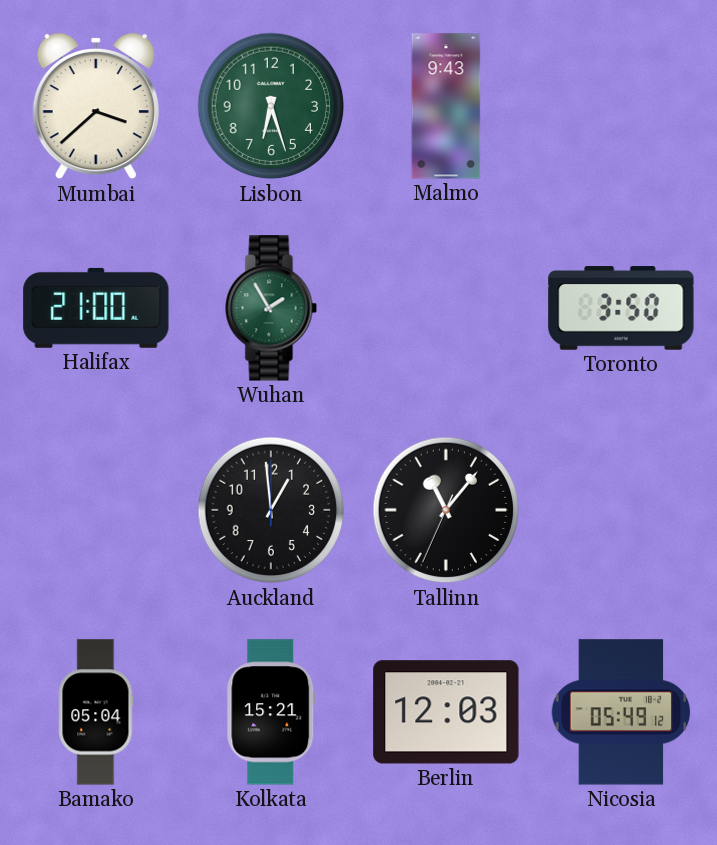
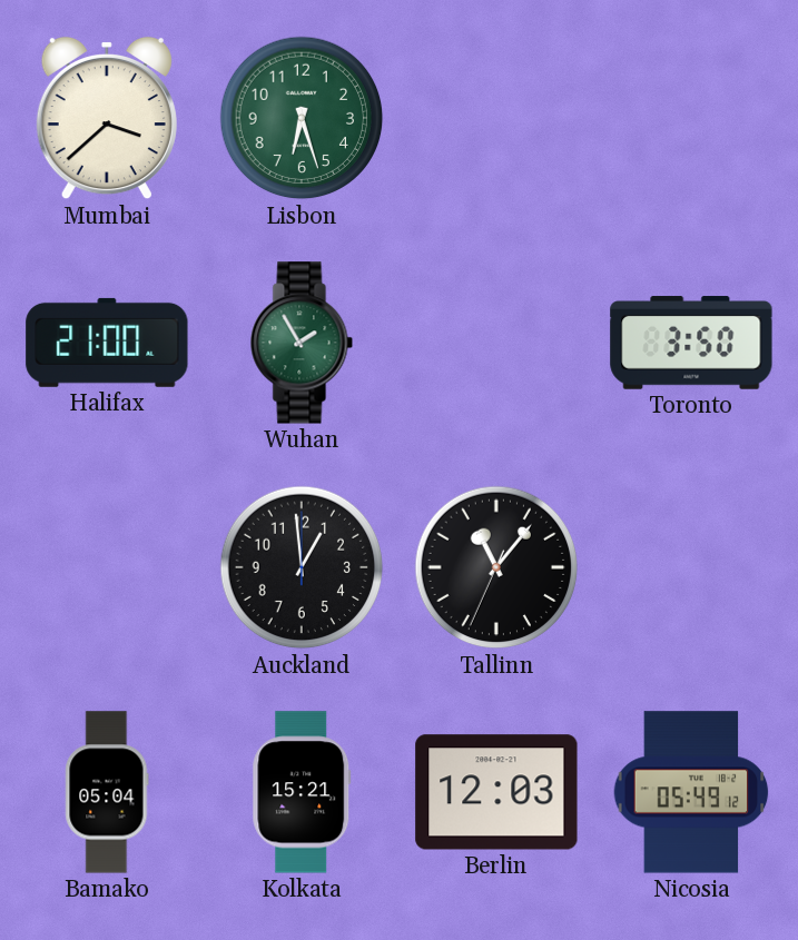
Malmo: 9:43 -> none
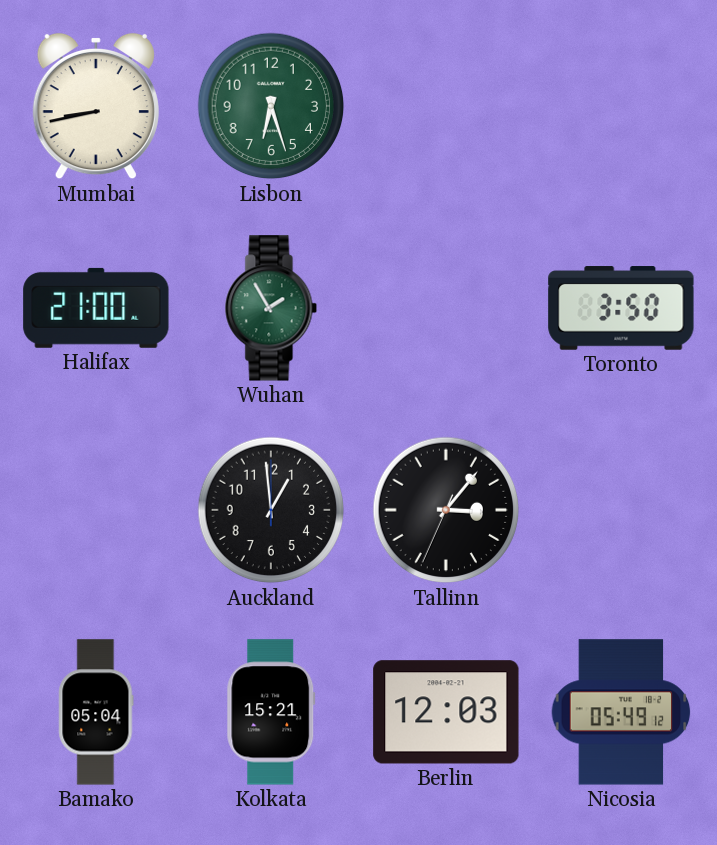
Mumbai: 3:38 -> 8:43
Tallinn: 11:06 -> 3:06
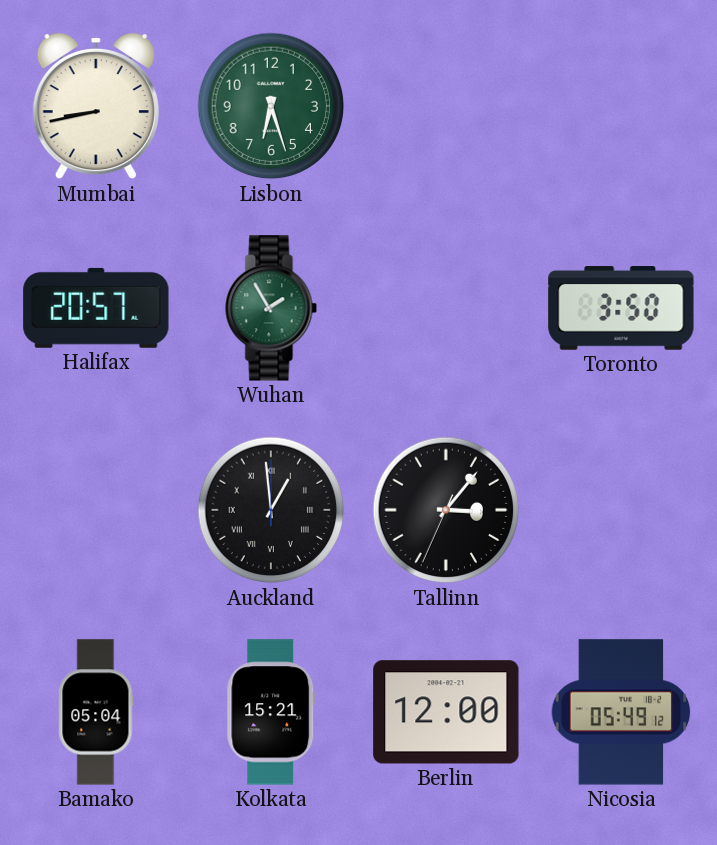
Halifax: 21:00 -> 20:57
Auckland numerals: Arabic -> Roman
Berlin: 12:03 -> 12:00
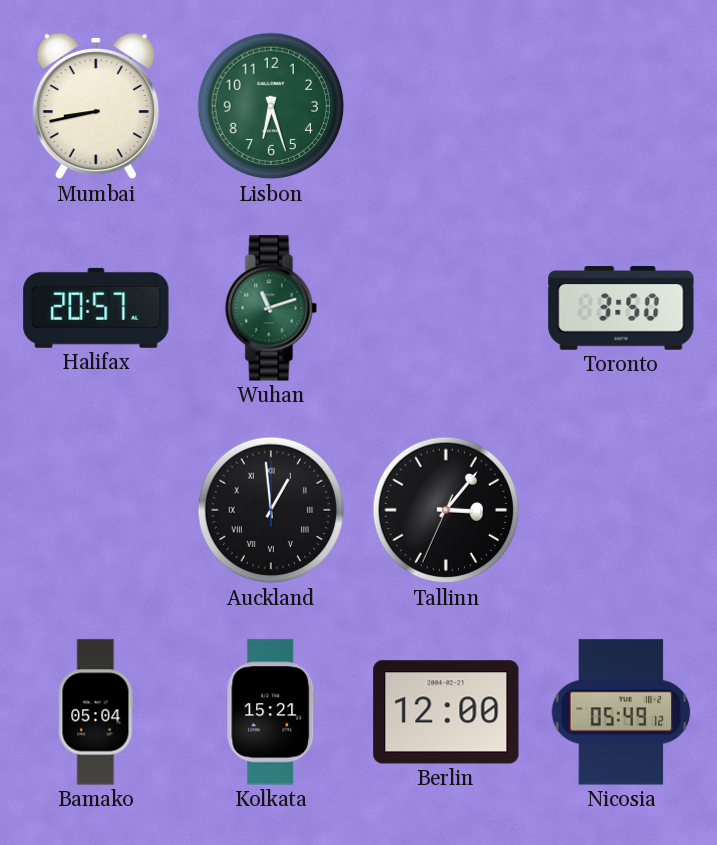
Wuhan: 1:55 -> 11:12
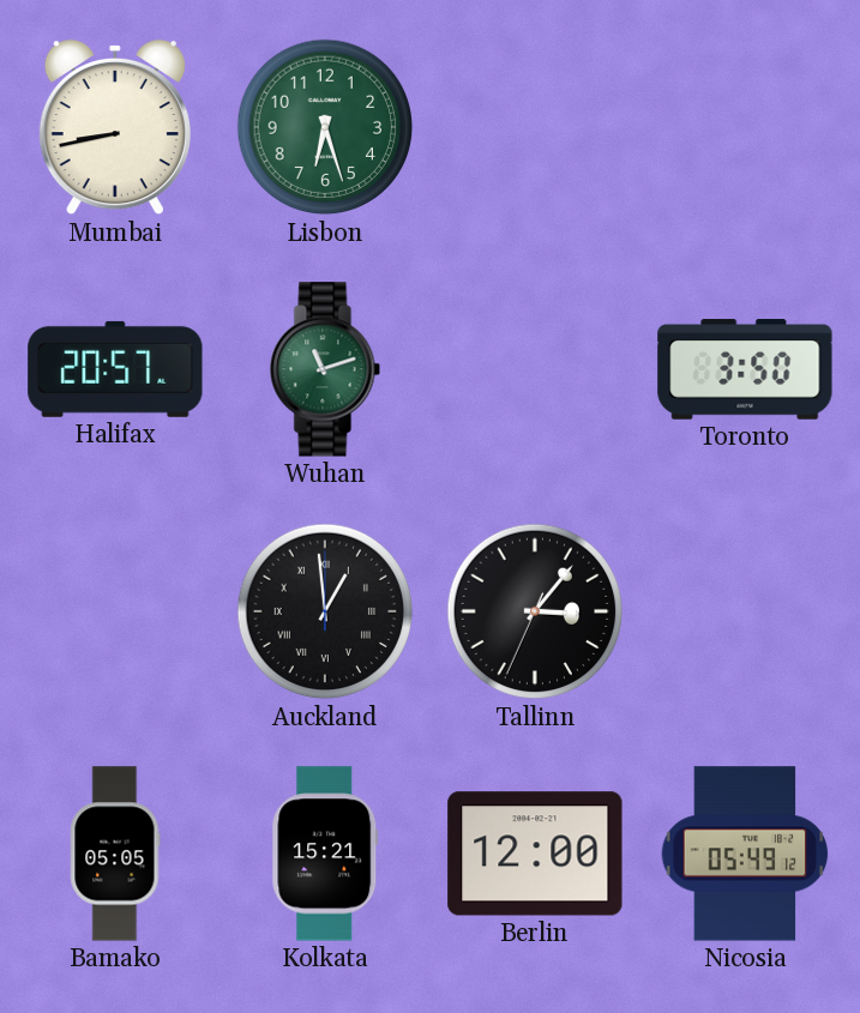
Bamako: 05:04 -> 05:05
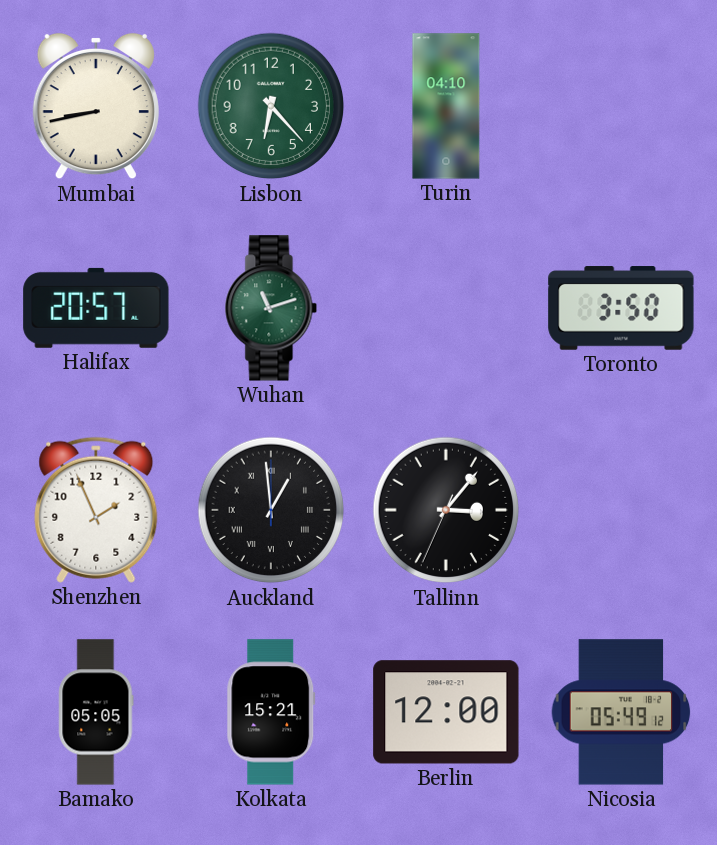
Lisbon: 6:27 -> 6:23
Turin: none -> 04:10
Shenzhen: none -> 1:56
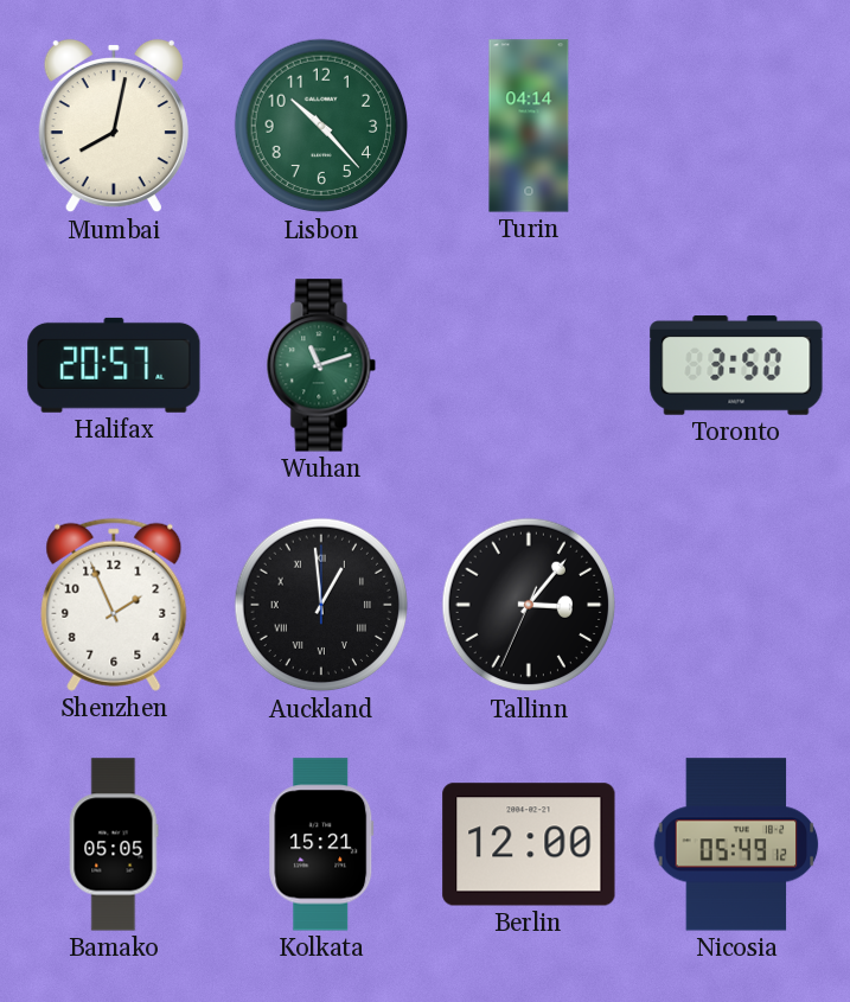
Mumbai: 8:43 -> 8:02
Lisbon: 6:23 -> 10:23
Turin: 04:10 -> 04:14
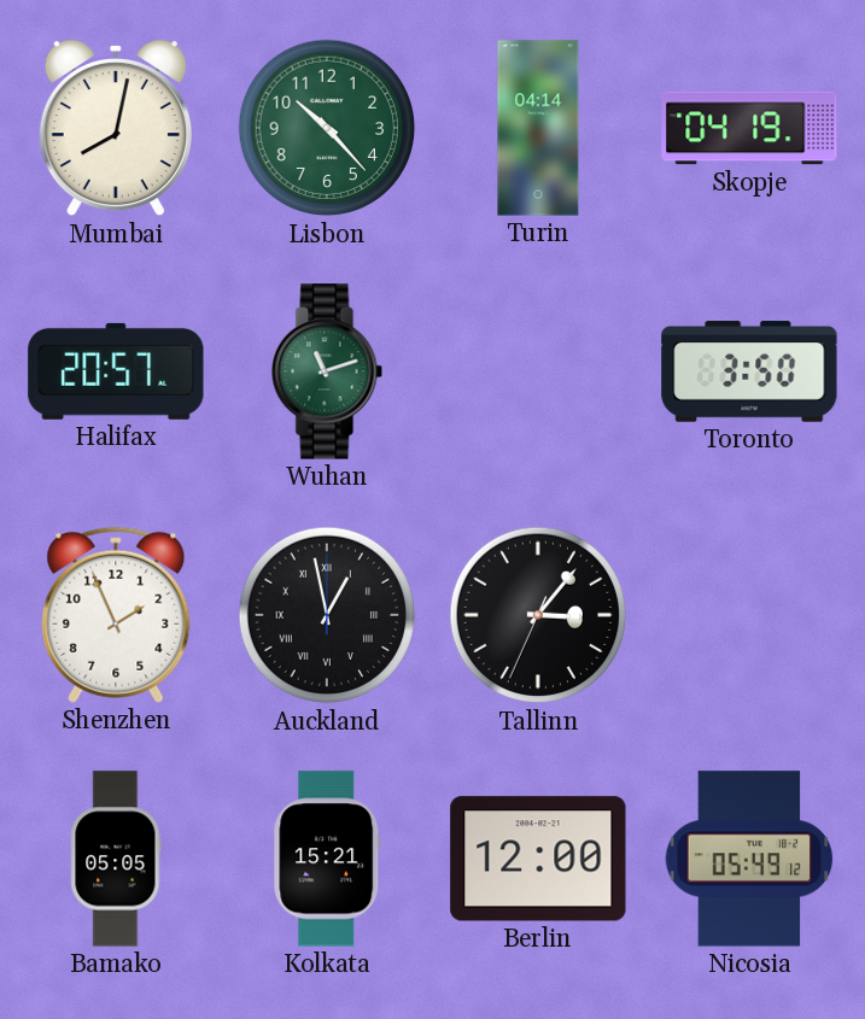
Skopje: none -> 04:19
Auckland: 12:59 -> 12:58
